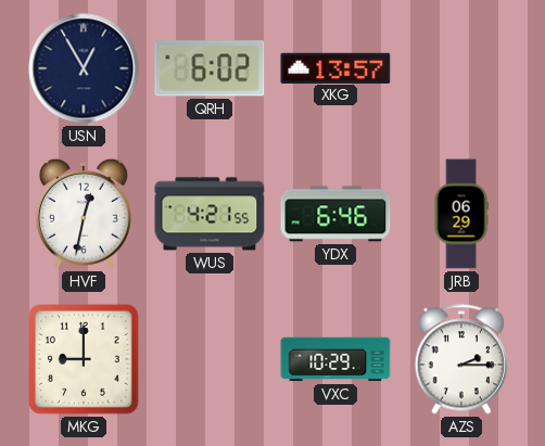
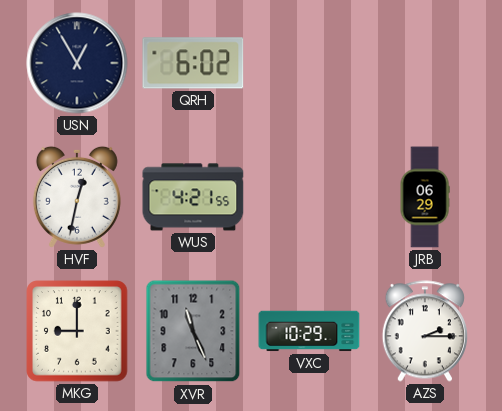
XKG: 13:57 -> none
YDX: 6:46 -> none
XVR: none -> 11:26
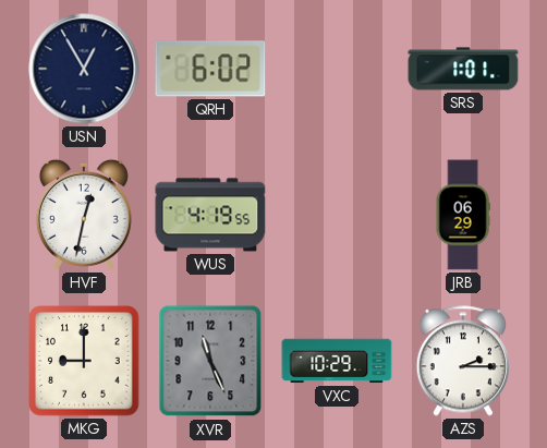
SRS: none -> 1:01
WUS: 4:21 -> 4:19
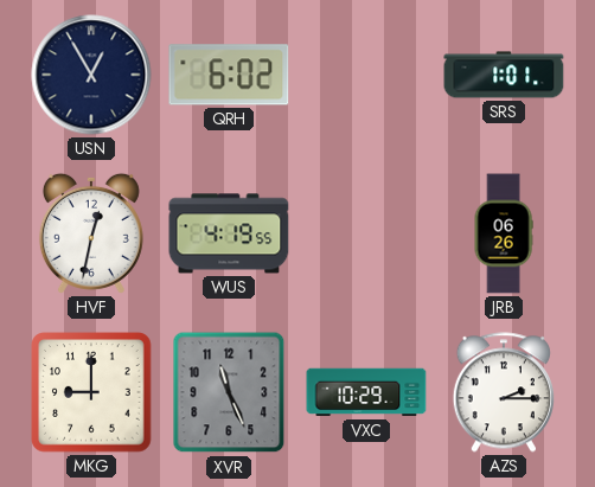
JRB: 06:29 -> 06:26
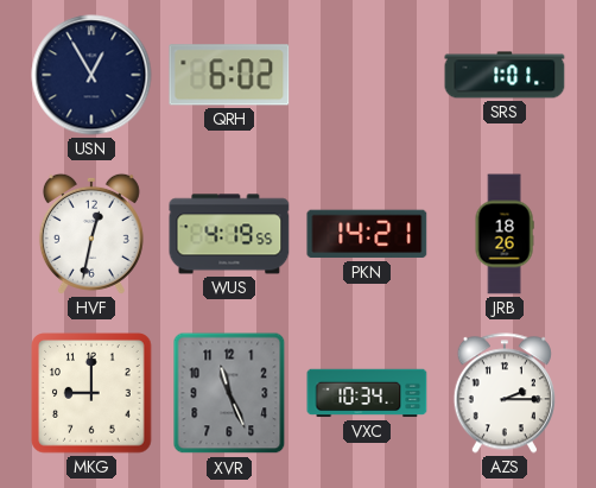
PKN: none -> 14:21
JRB: 06:26 -> 18:26
VXC: 10:29 -> 10:34
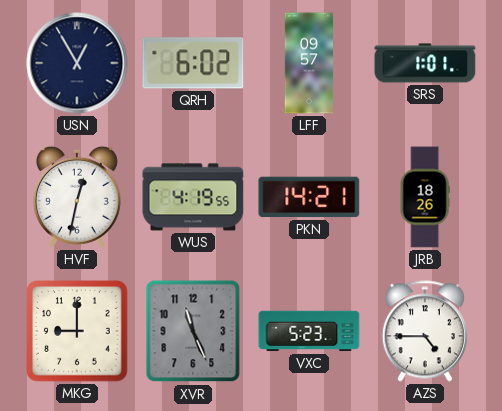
LFF: none -> 09:57
VXC: 10:34 -> 5:23
AZS: 2:15 -> 4:45
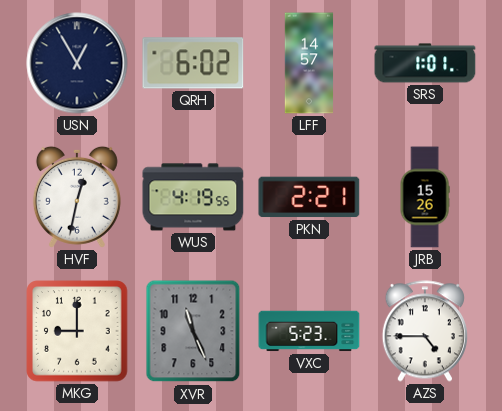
LFF: 09:57 -> 14:57
PKN: 14:21 -> 2:21
JRB: 18:26 -> 15:26
